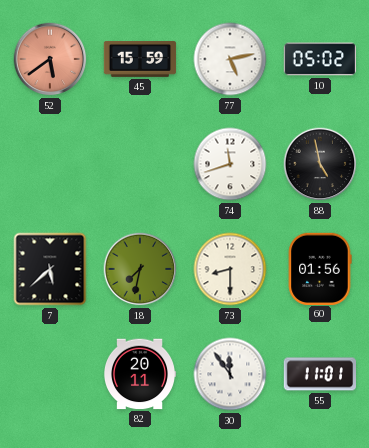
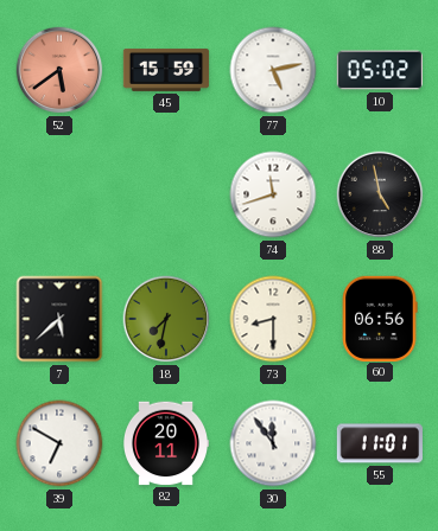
60: 01:56 -> 06:56
39: none -> 6:50
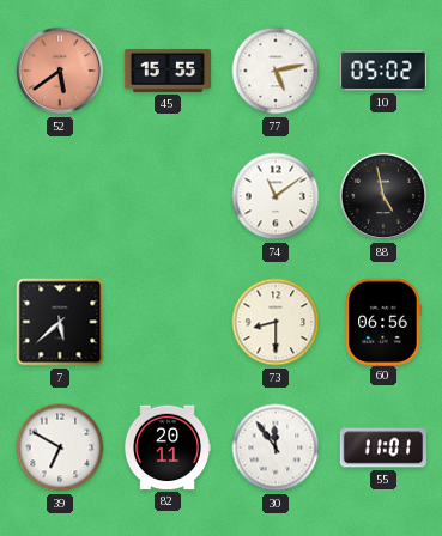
45: 15:59 -> 15:55
74: 11:42 -> 11:09
18: 7:32 -> none
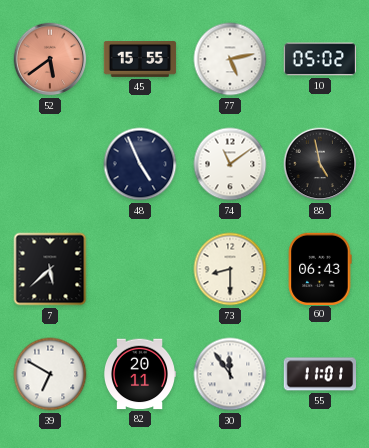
48: none -> 4:56
60: 06:56 -> 06:43
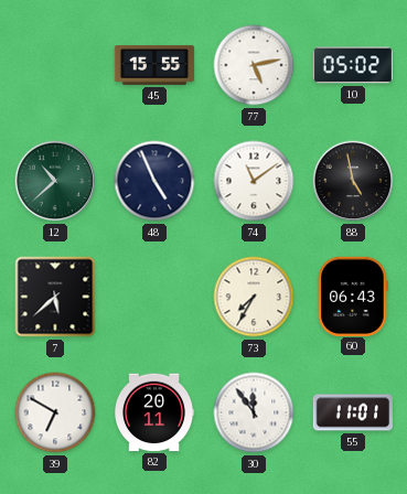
52: 5:39 -> none
12: none -> 10:38
73: 8:30 -> 7:35
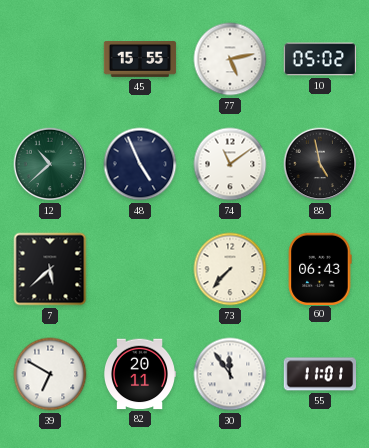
73: 7:35 -> 7:37
